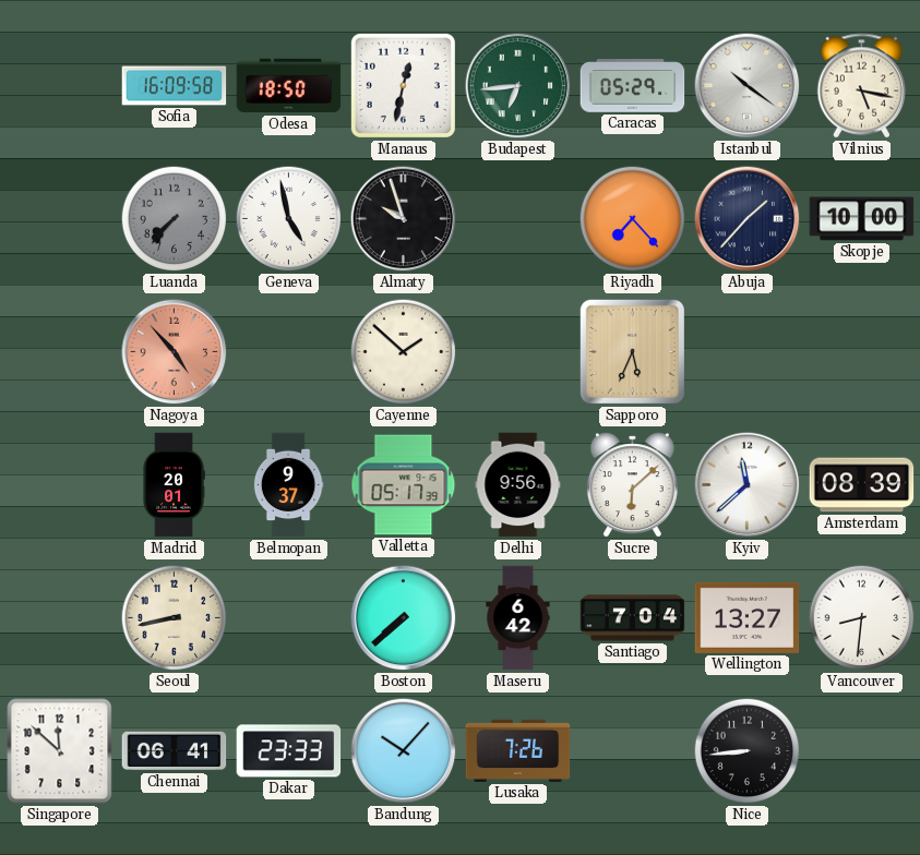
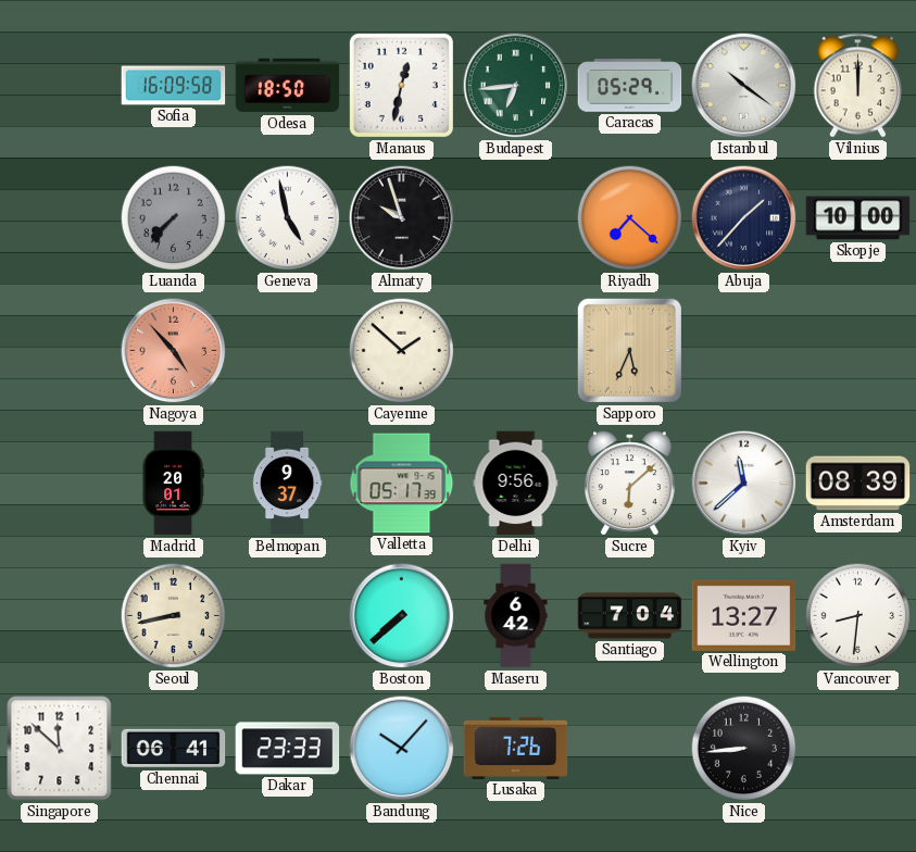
Vilnius: 5:17 -> 12:00
Riyadh: 7:23 -> 7:22
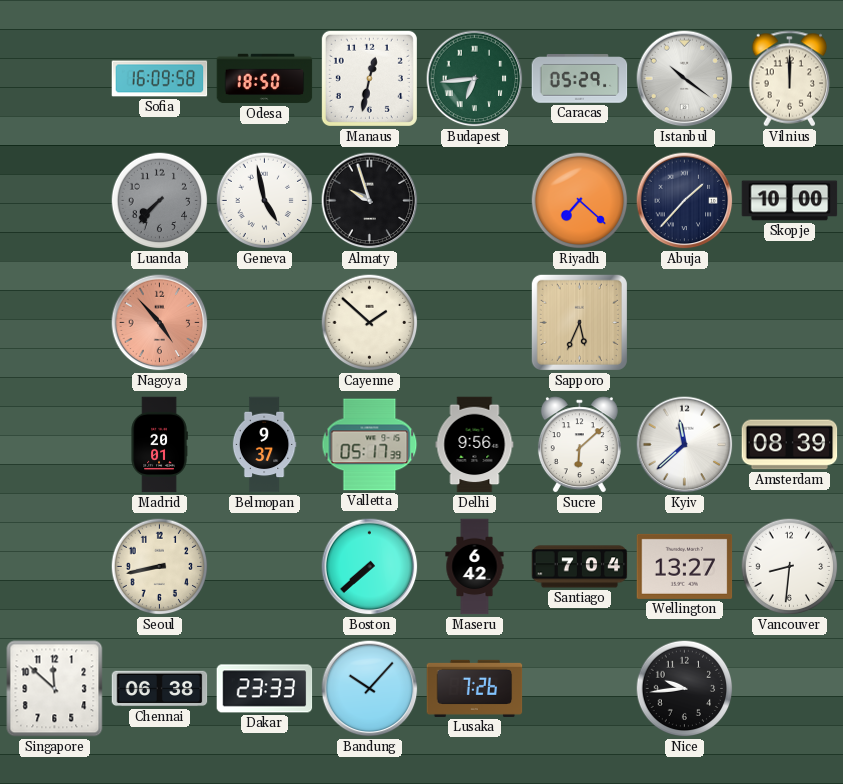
Chennai: 06:41 -> 06:38
Nice: 8:44 -> 9:44
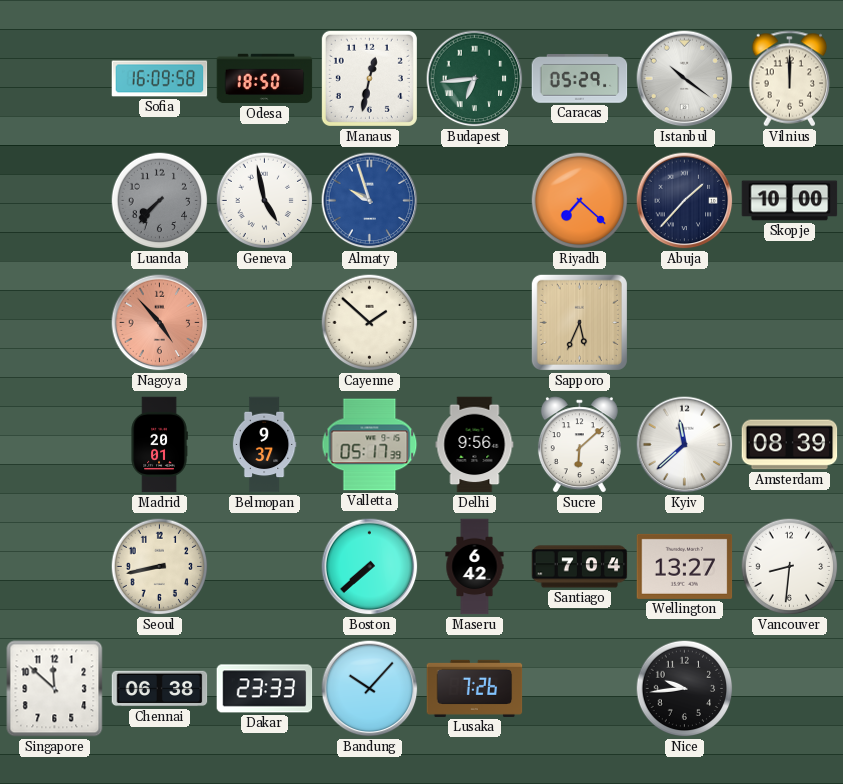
Almaty dial: black -> blue
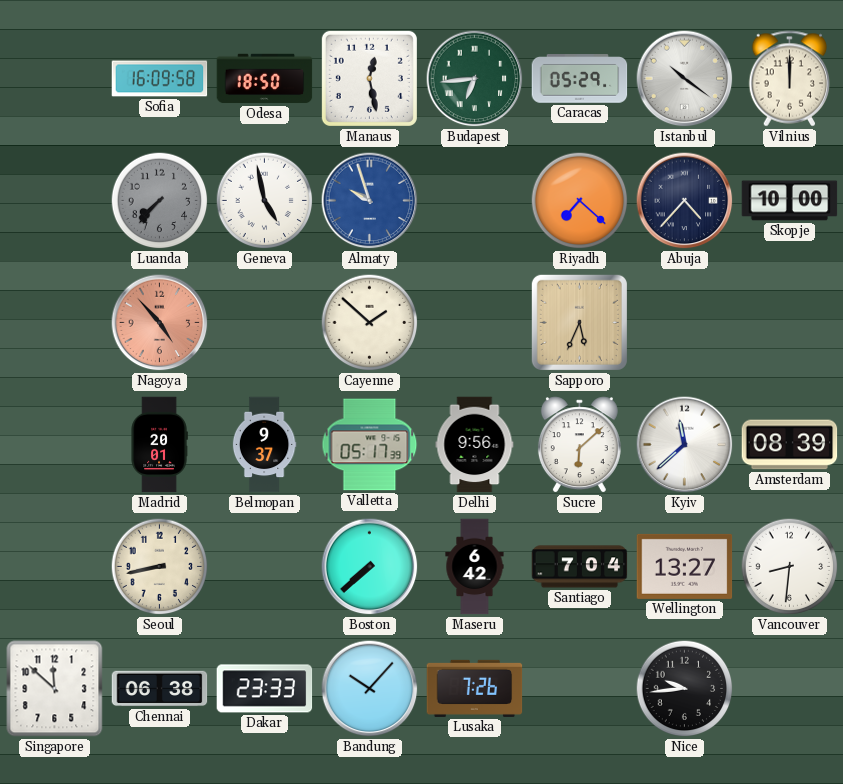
Manaus: 12:32 -> 12:28
Abuja: 1:37 -> 4:37
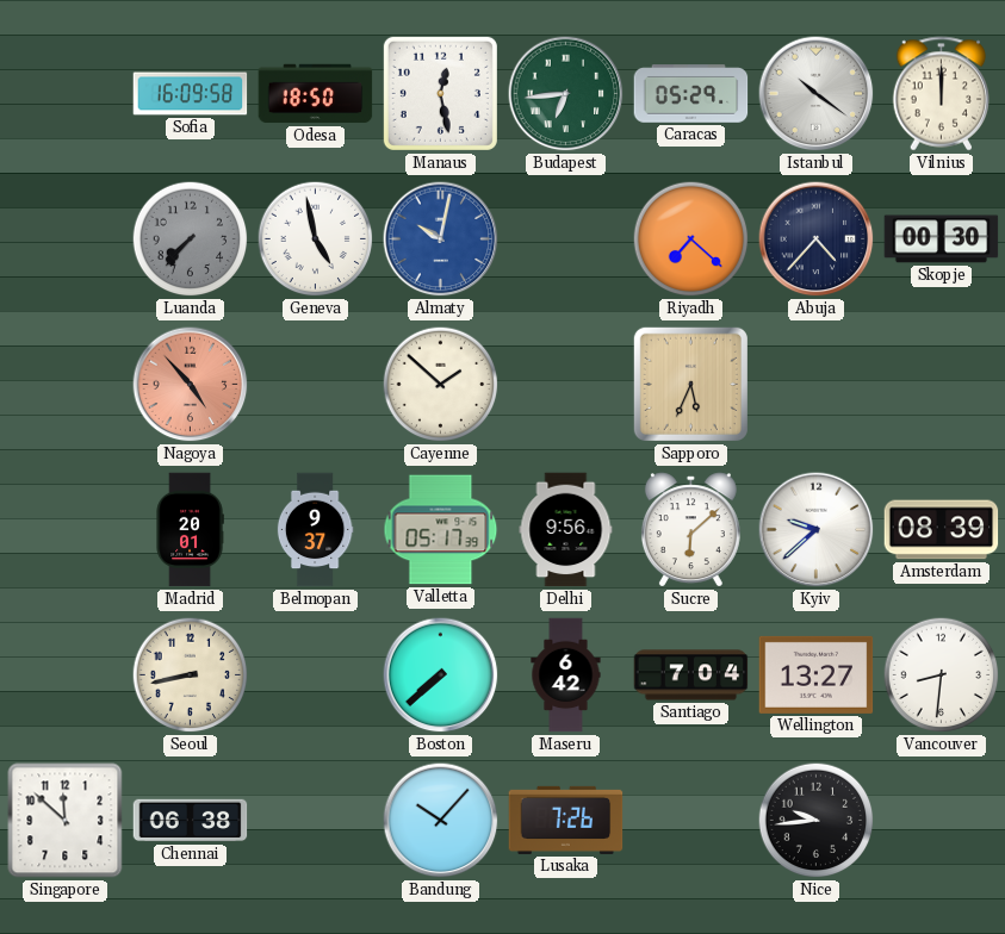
Almaty: 9:57 -> 10:02
Skopje: 10:00 -> 00:30
Kyiv: 11:38 -> 9:38
Dakar: 23:33 -> none
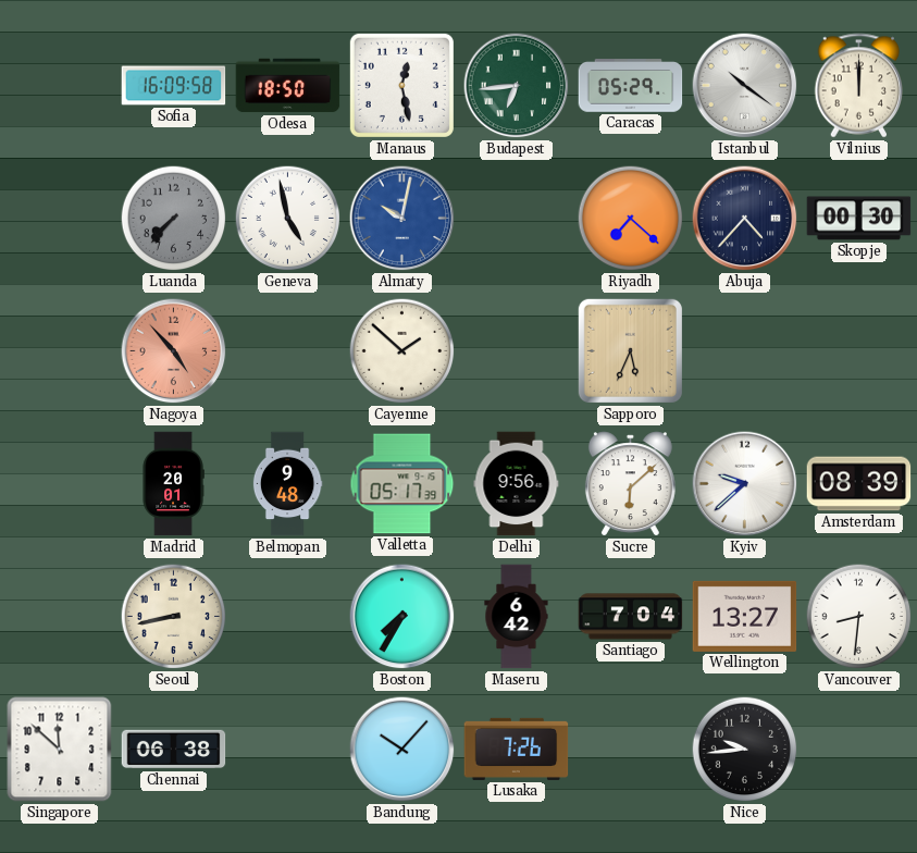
Belmopan: 9:37 -> 9:48
Boston: 7:38 -> 7:35
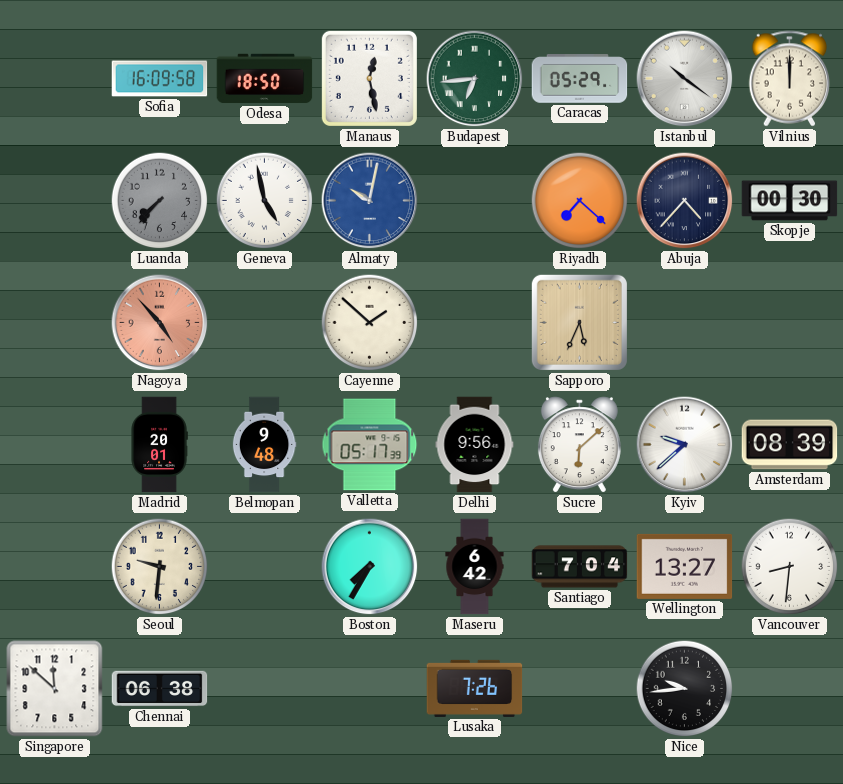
Seoul: 8:43 -> 9:31
Bandung: 10:07 -> none
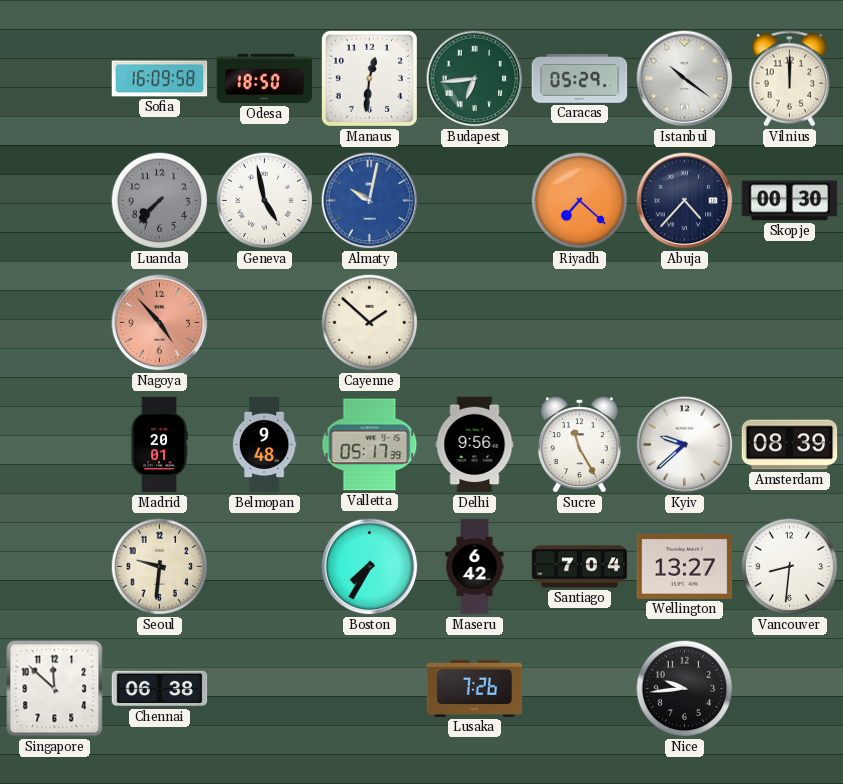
Manaus: 12:28 -> 12:31
Sapporo: 5:34 -> none
Sucre: 6:08 -> 11:25
